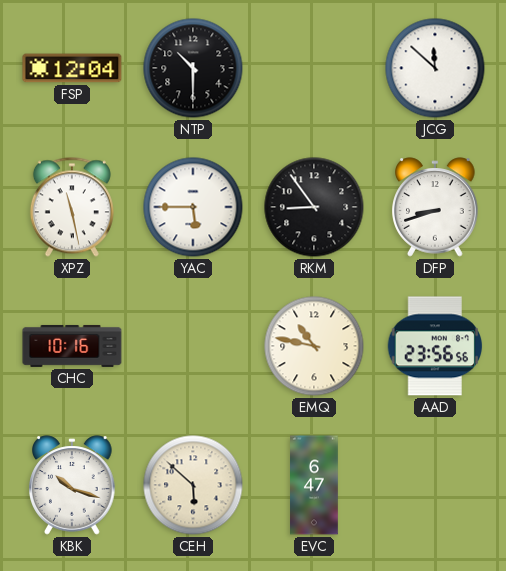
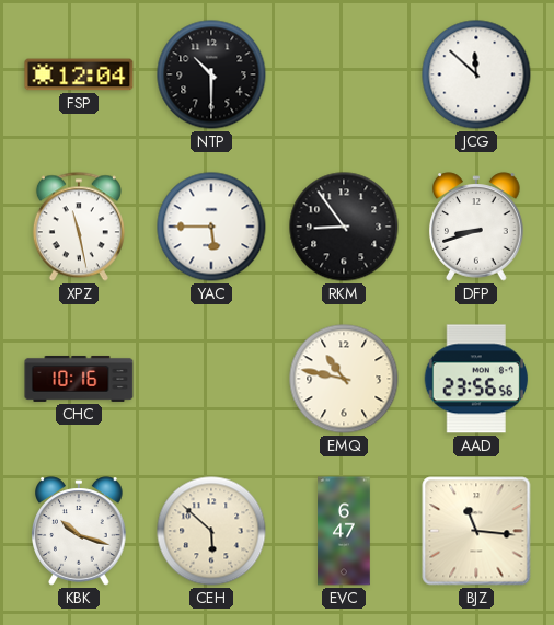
BJZ: none -> 11:16
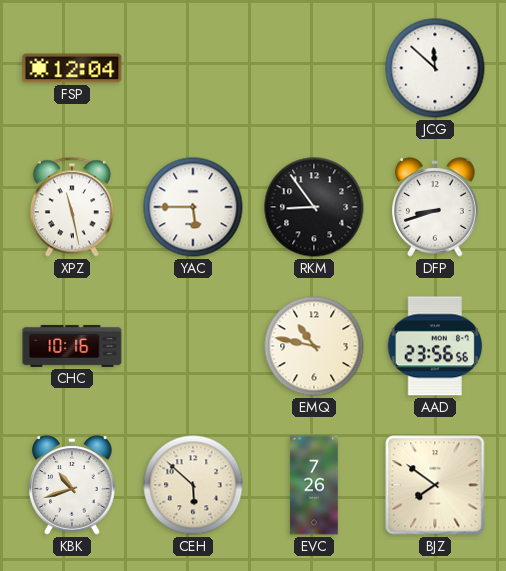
NTP: 10:30 -> none
KBK: 10:18 -> 10:42
EVC: 6:47 -> 7:26
BJZ: 11:16 -> 7:51
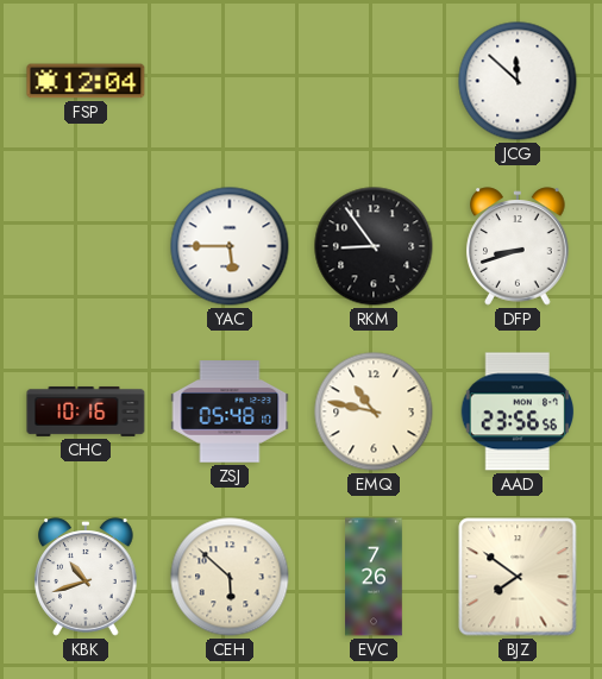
XPZ: 11:28 -> none
ZSJ: none -> 05:48
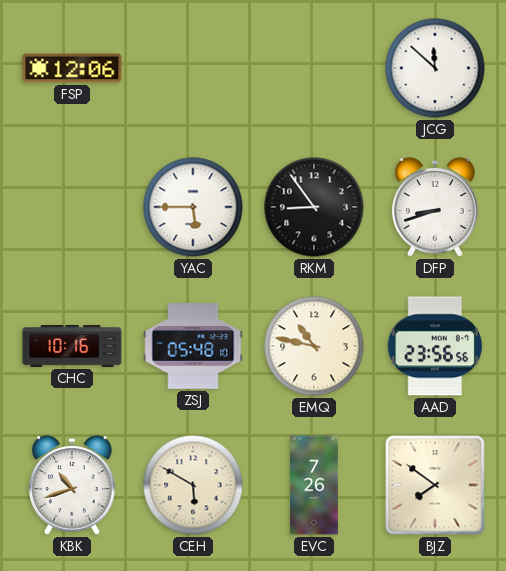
FSP: 12:04 -> 12:06
CEH: 5:52 -> 5:50
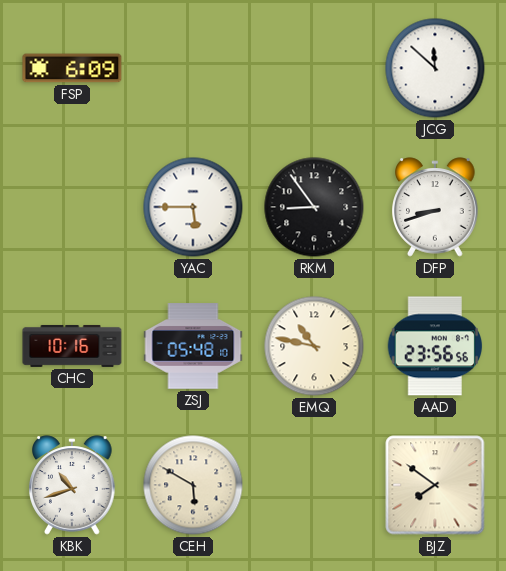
FSP: 12:06 -> 6:09
EVC: 7:26 -> none
